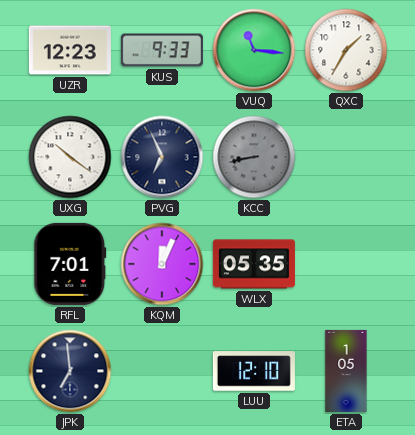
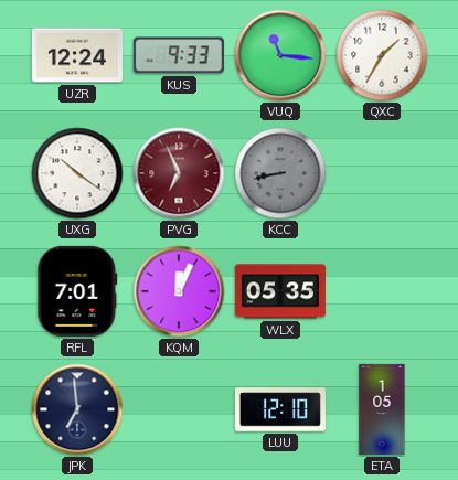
UZR: 12:23 -> 12:24
PVG dial: navy -> burgundy
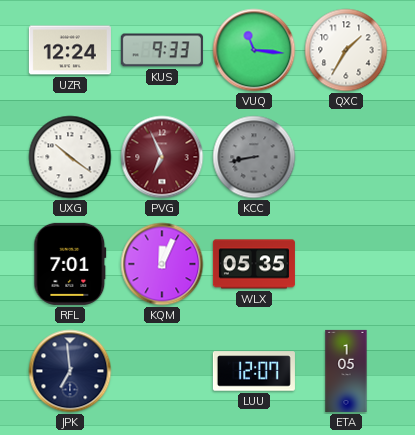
LUU: 12:10 -> 12:07
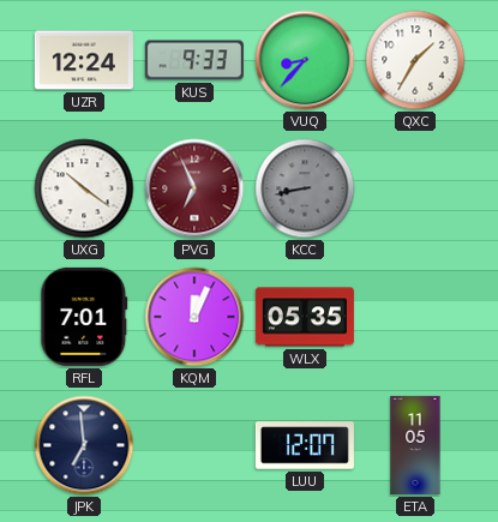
VUQ: 11:16 -> 8:37
ETA: 1:05 -> 11:05
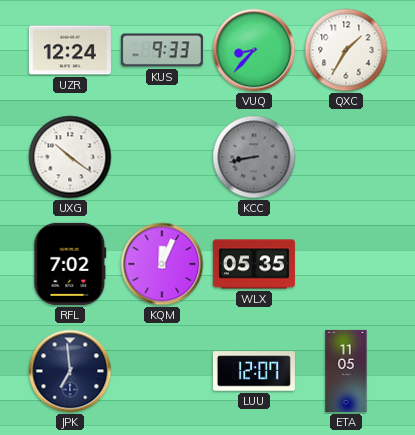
PVG: 6:56 -> none
RFL: 7:01 -> 7:02
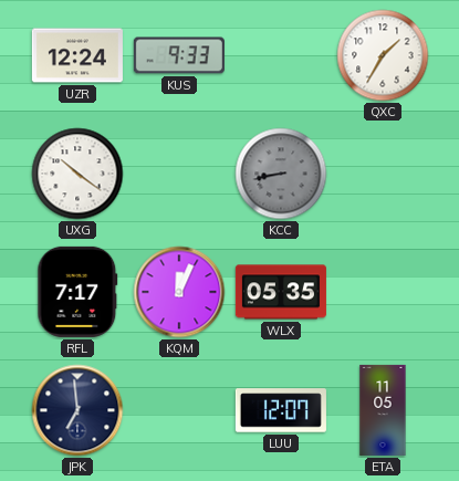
VUQ: 8:37 -> none
RFL: 7:02 -> 7:17
